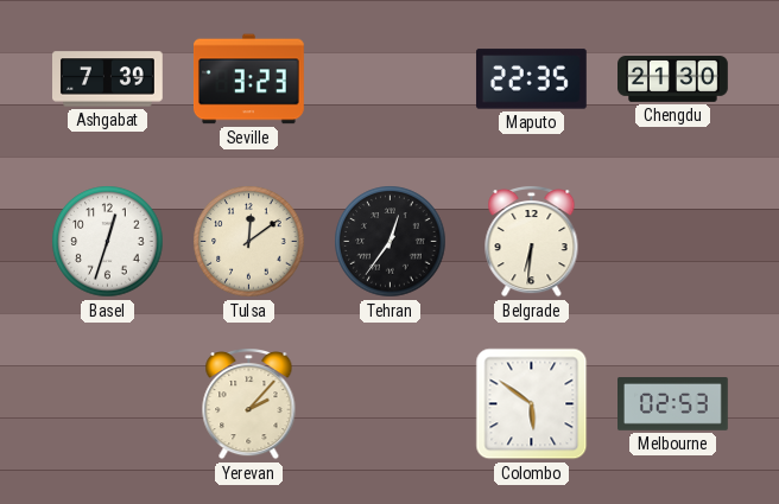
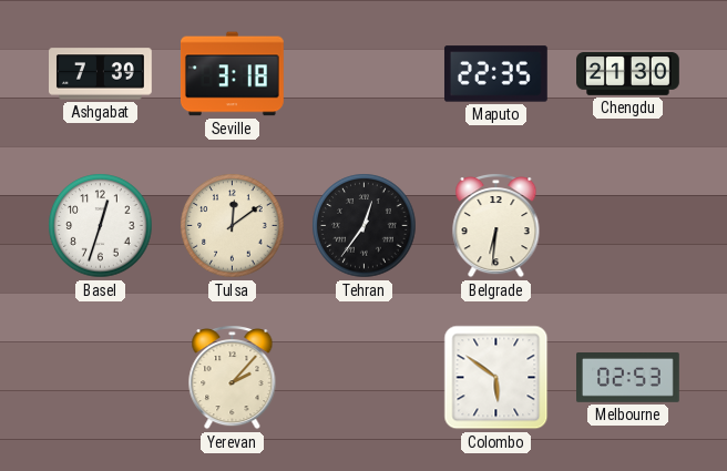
Seville: 3:23 -> 3:18
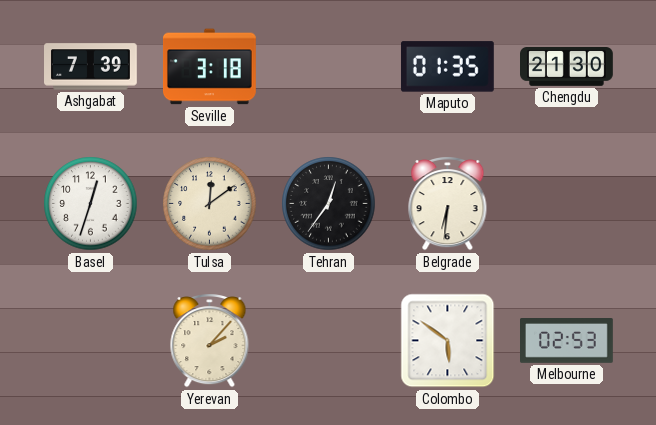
Maputo: 22:35 -> 01:35
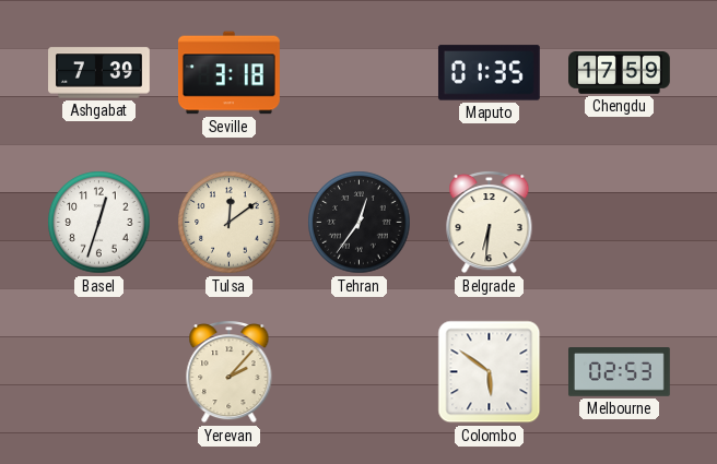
Chengdu: 21:30 -> 17:59
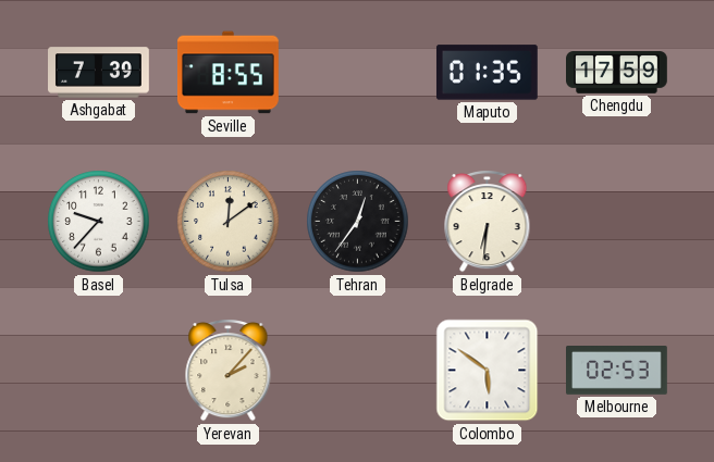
Seville: 3:18 -> 8:55
Basel: 12:33 -> 9:37
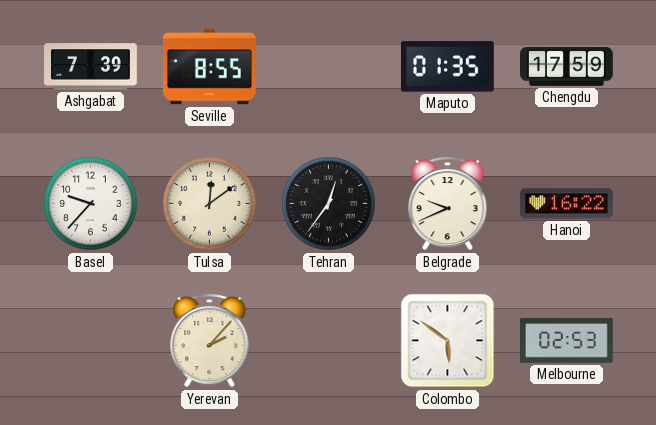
Belgrade: 6:31 -> 9:41
Hanoi: none -> 16:22
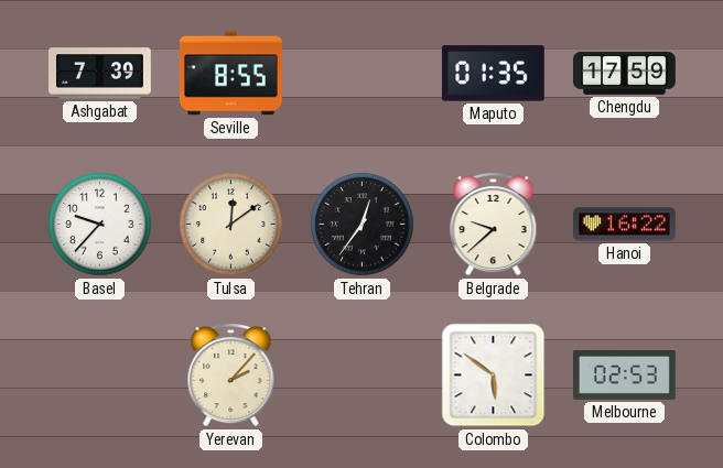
Belgrade: 9:41 -> 9:38
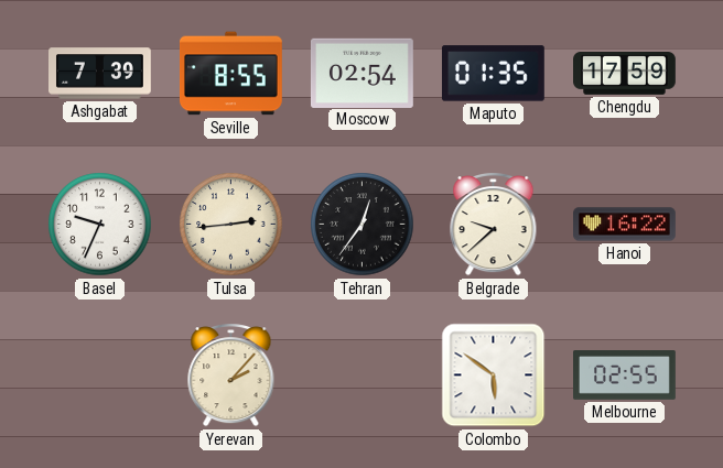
Moscow: none -> 02:54
Basel: 9:37 -> 9:34
Tulsa: 12:09 -> 2:44
Melbourne: 02:53 -> 02:55
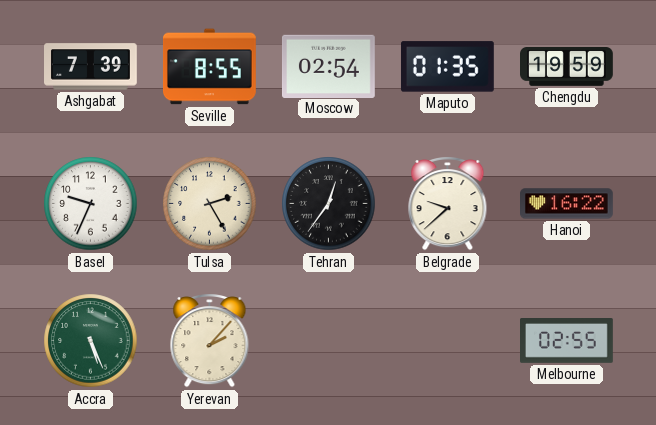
Chengdu: 17:59 -> 19:59
Tulsa: 2:44 -> 2:25
Accra: none -> 5:26
Colombo: 5:51 -> none
